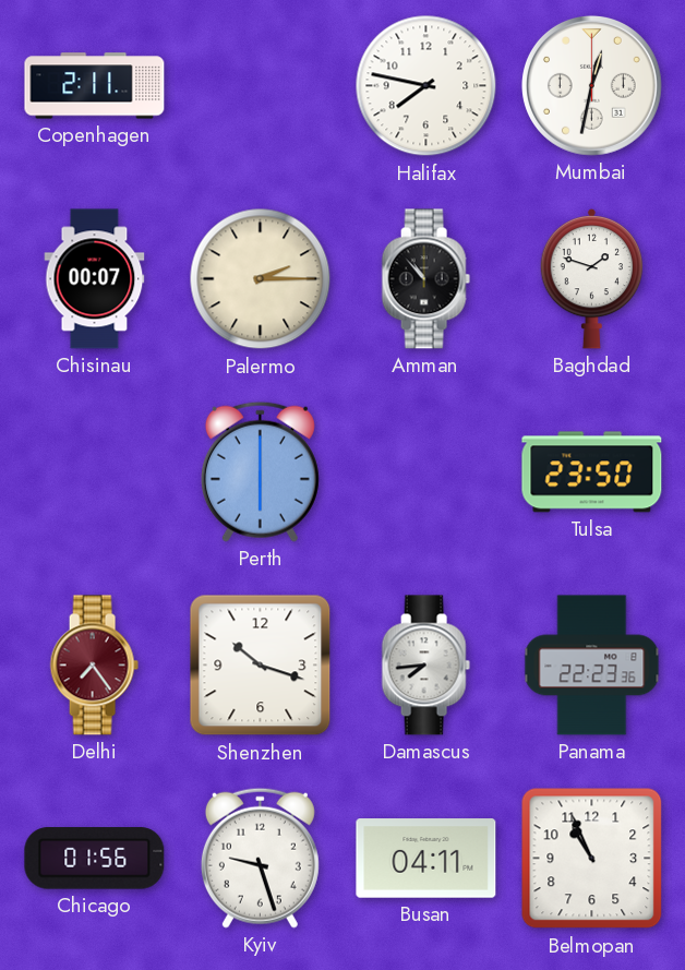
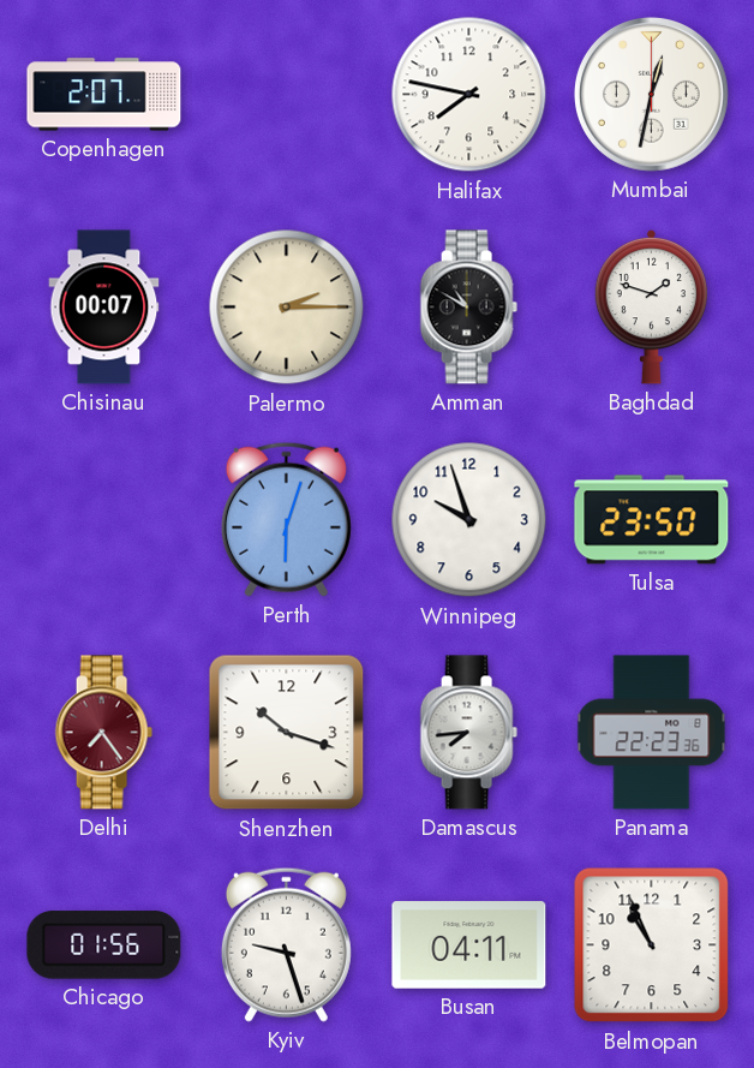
Copenhagen: 2:11 -> 2:07
Amman: 10:53 -> 10:50
Perth: 6:00 -> 6:03
Winnipeg: none -> 9:57
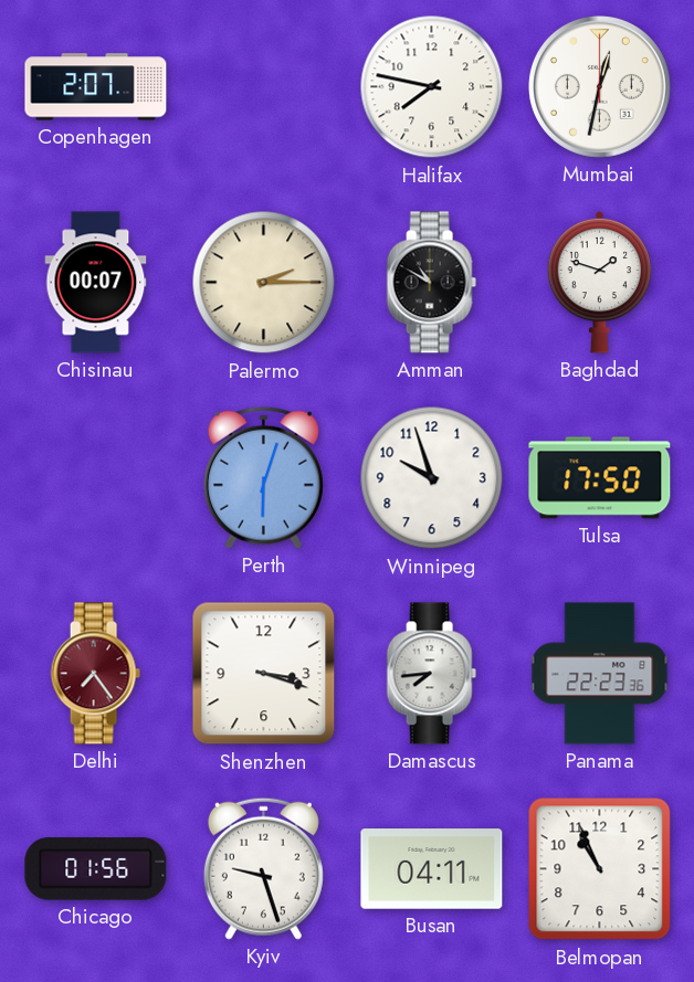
Tulsa: 23:50 -> 17:50
Shenzhen: 10:18 -> 3:18
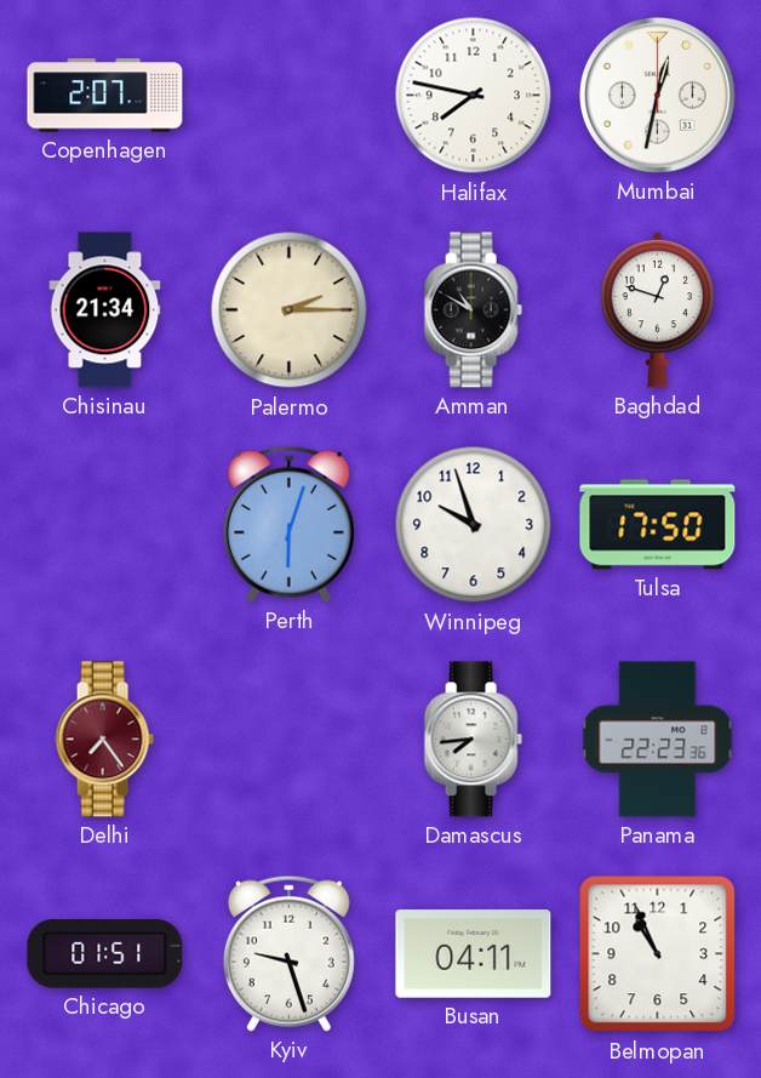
Chisinau: 00:07 -> 21:34
Baghdad: 1:48 -> 12:48
Shenzhen: 3:18 -> none
Chicago: 01:56 -> 01:51
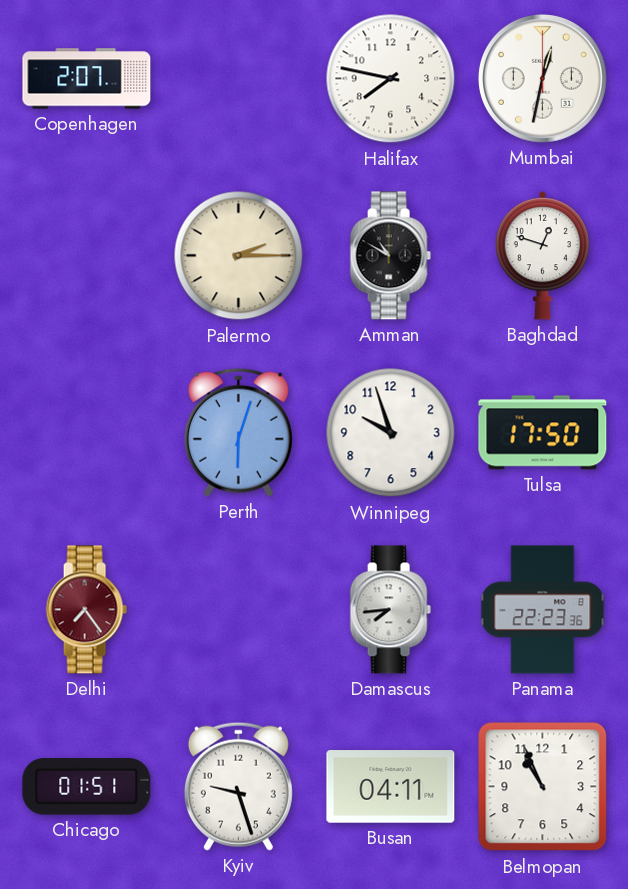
Chisinau: 21:34 -> none
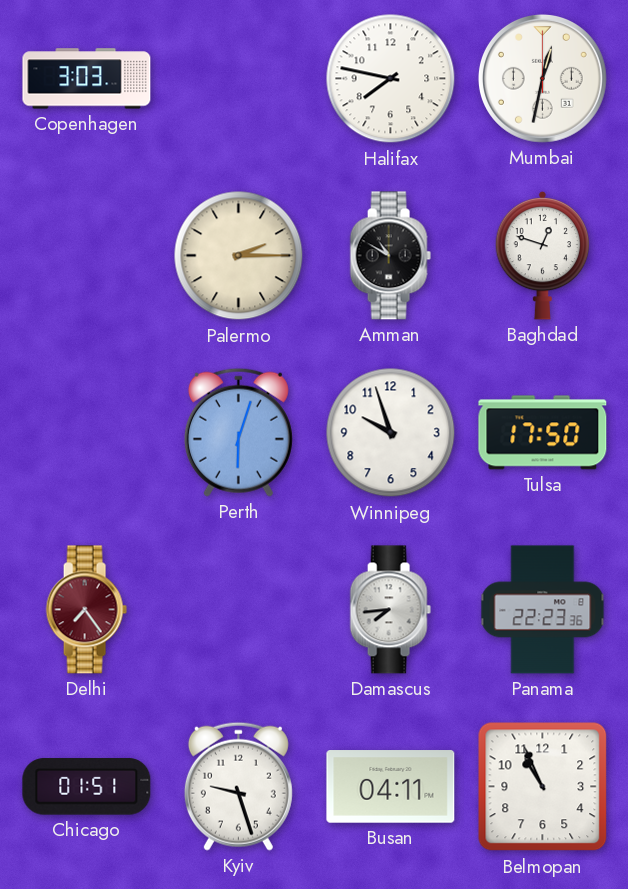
Copenhagen: 2:07 -> 3:03
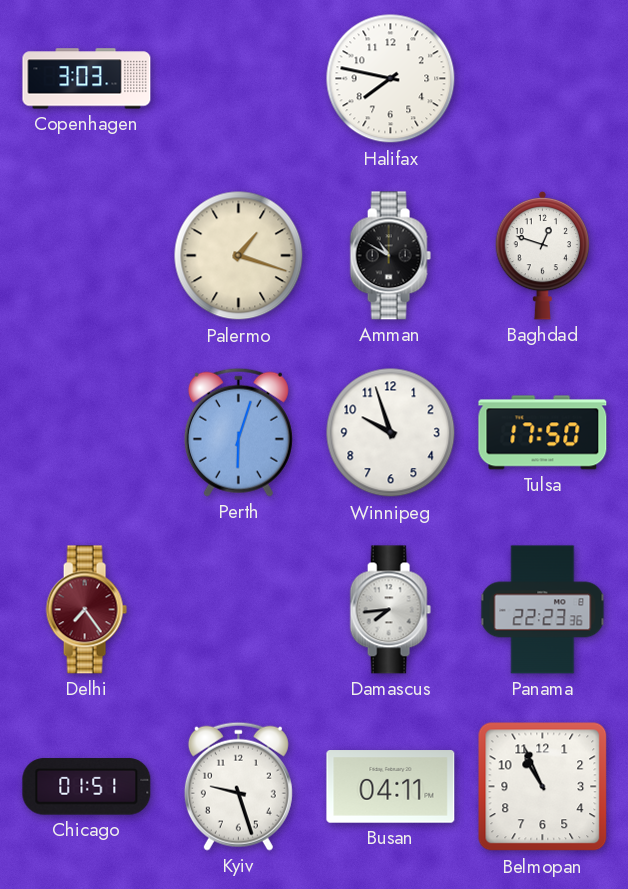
Mumbai: 12:32 -> none
Palermo: 2:15 -> 1:18
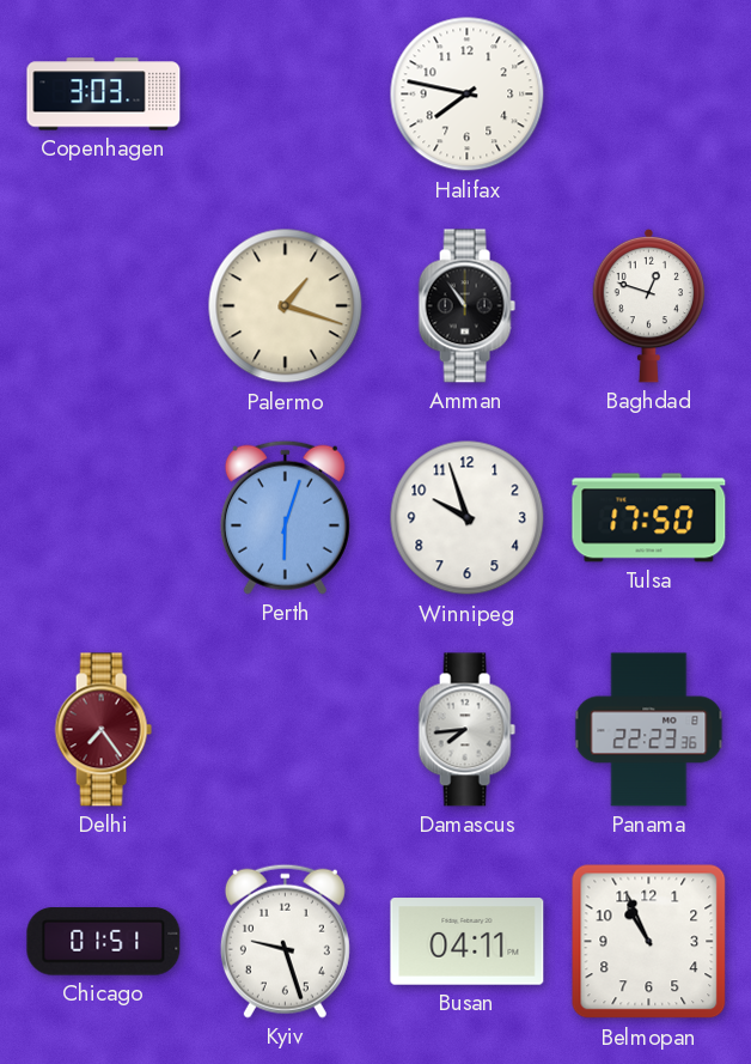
Amman: 10:50 -> 10:54
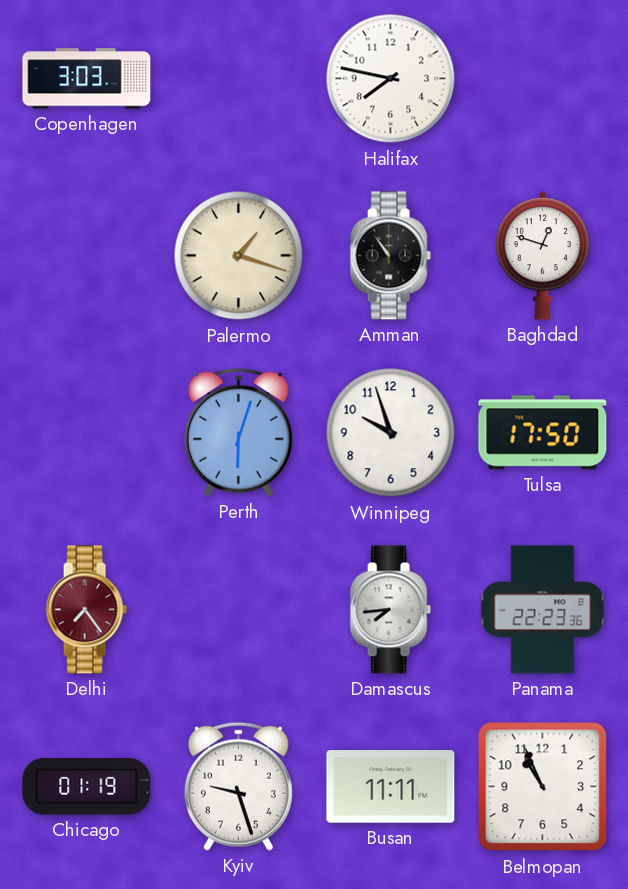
Chicago: 01:51 -> 01:19
Busan: 04:11 -> 11:11
